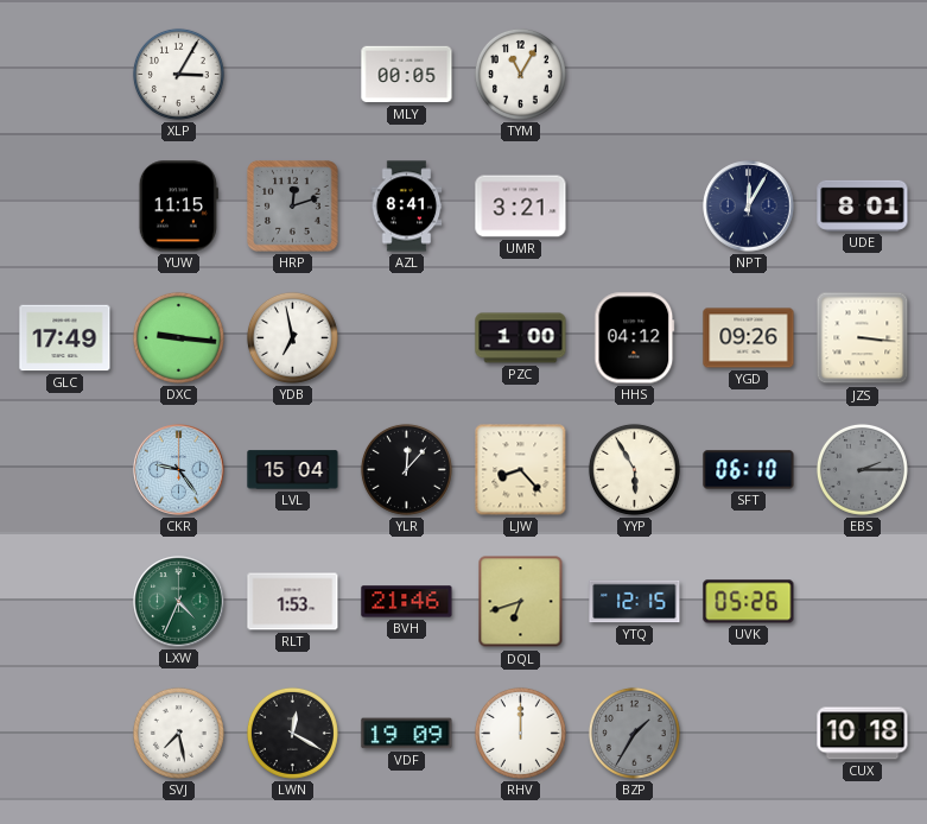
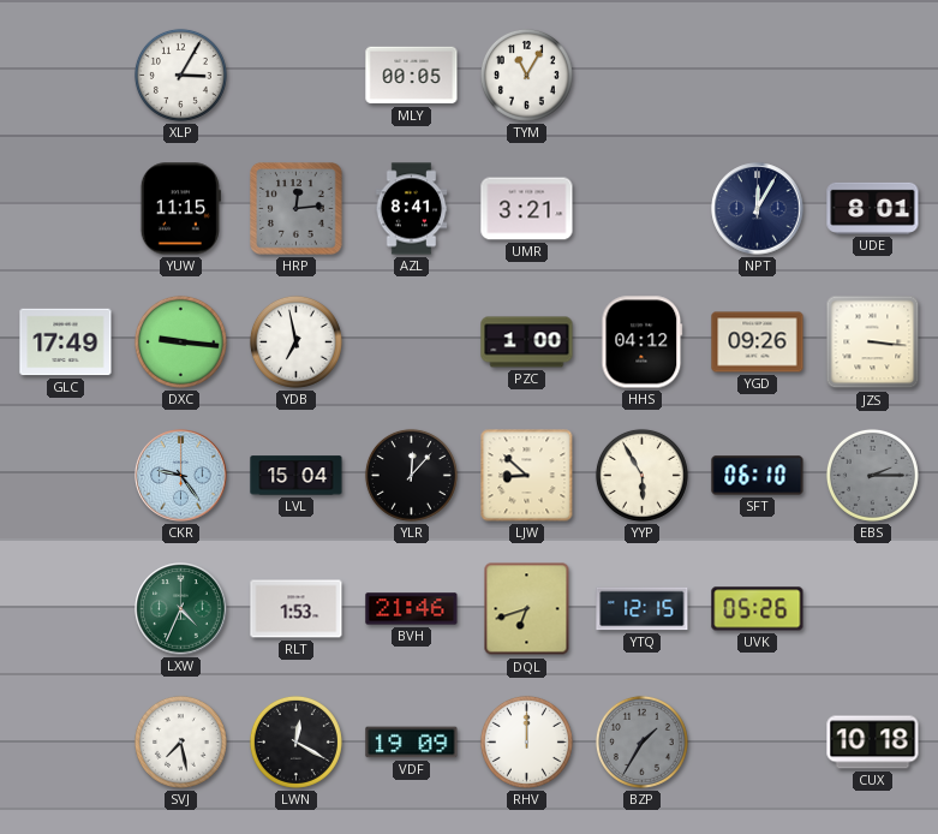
HRP: 12:12 -> 12:14
LJW: 8:23 -> 8:52
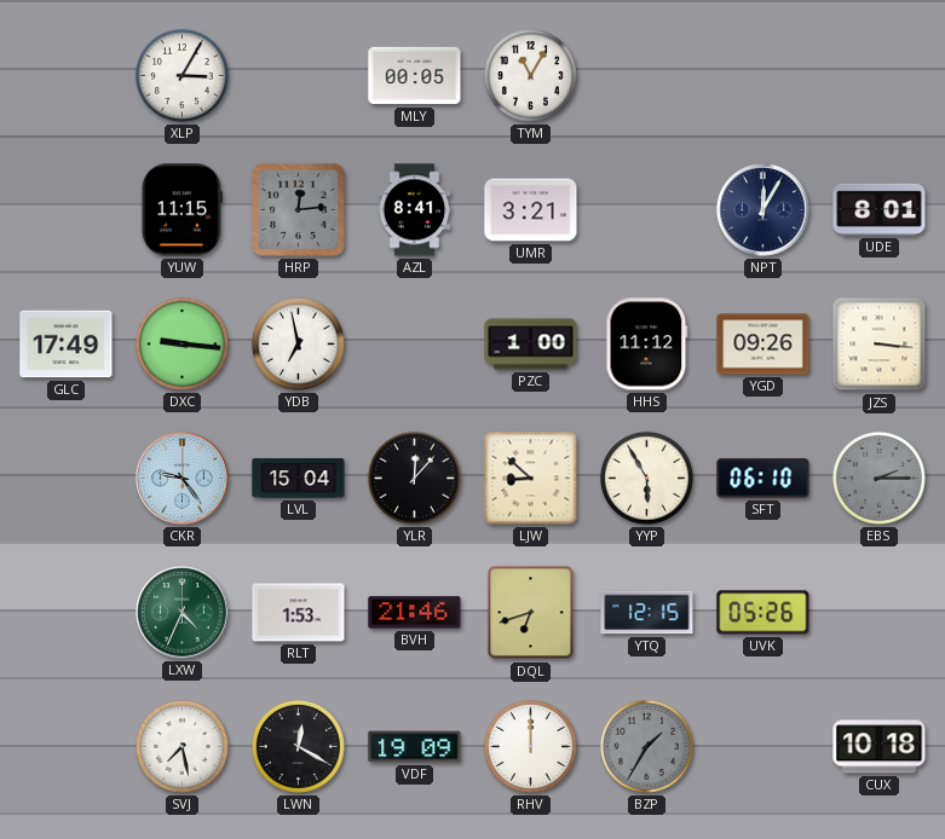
HHS: 04:12 -> 11:12
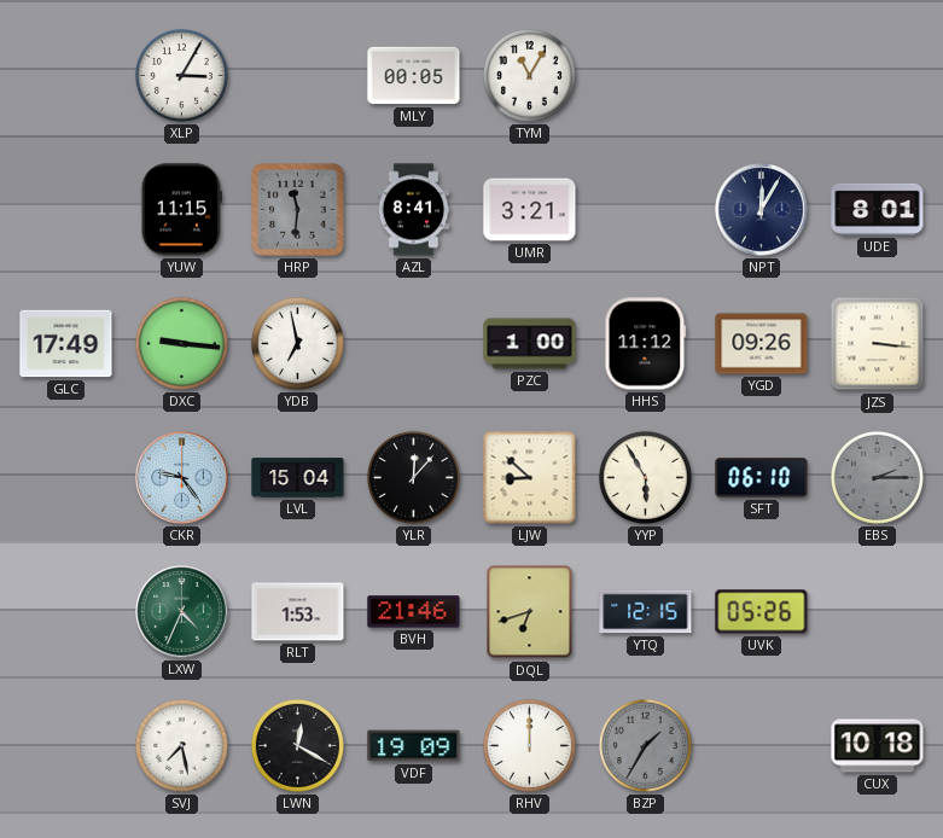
HRP: 12:14 -> 11:31
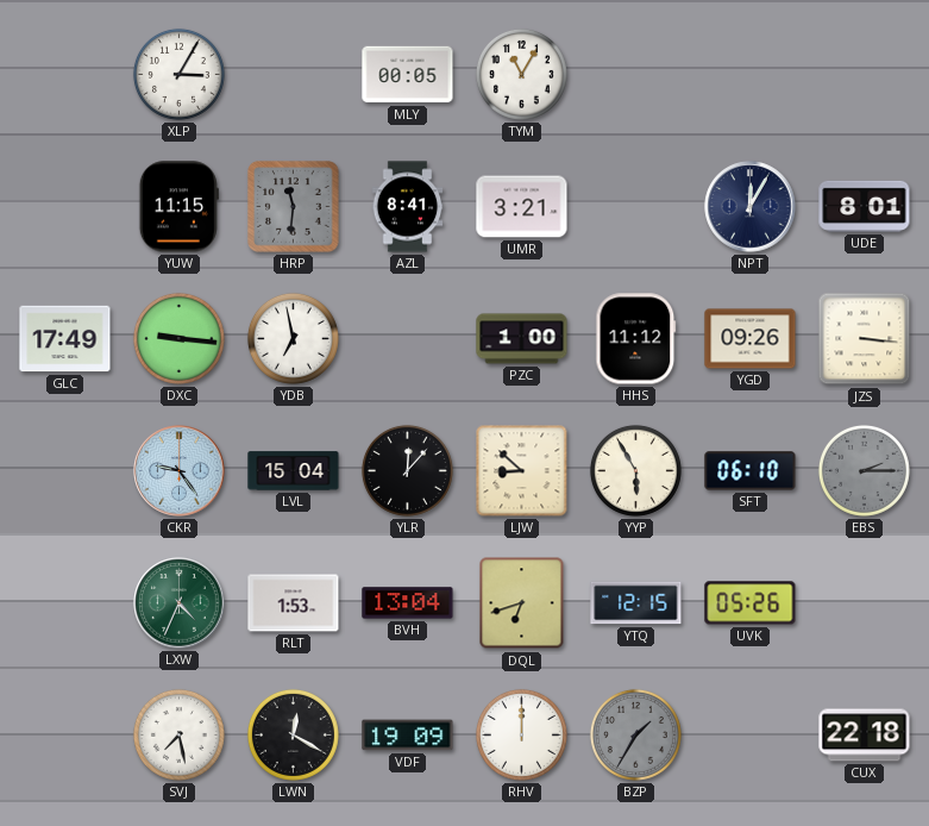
BVH: 21:46 -> 13:04
CUX: 10:18 -> 22:18
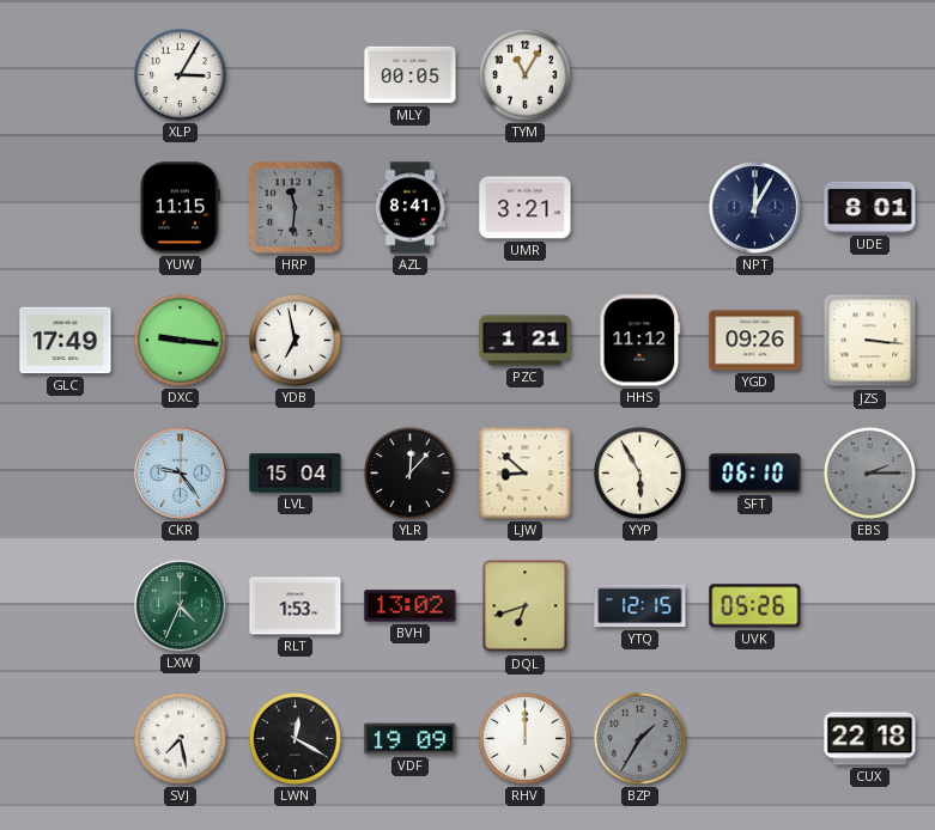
PZC: 1:00 -> 1:21
BVH: 13:04 -> 13:02
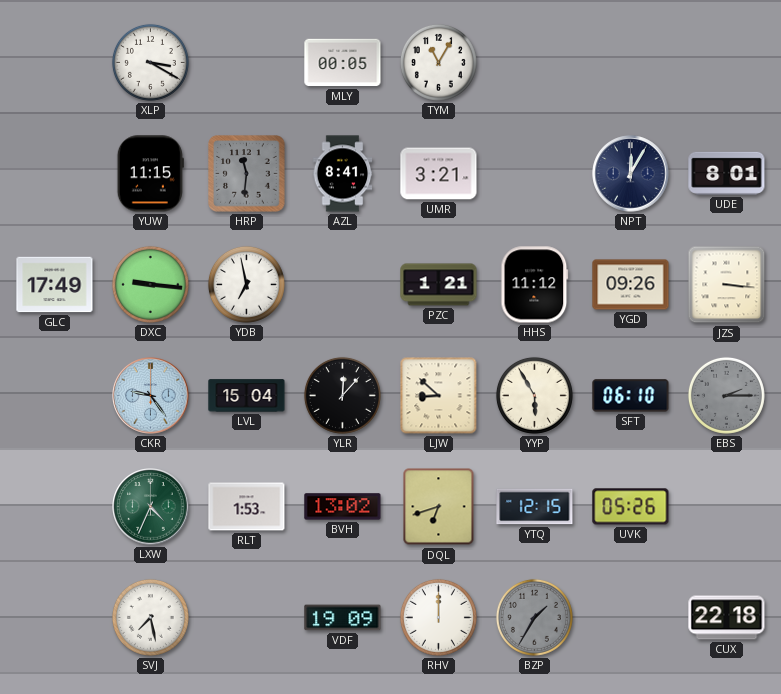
XLP: 3:05 -> 3:20
LWN: 12:20 -> none
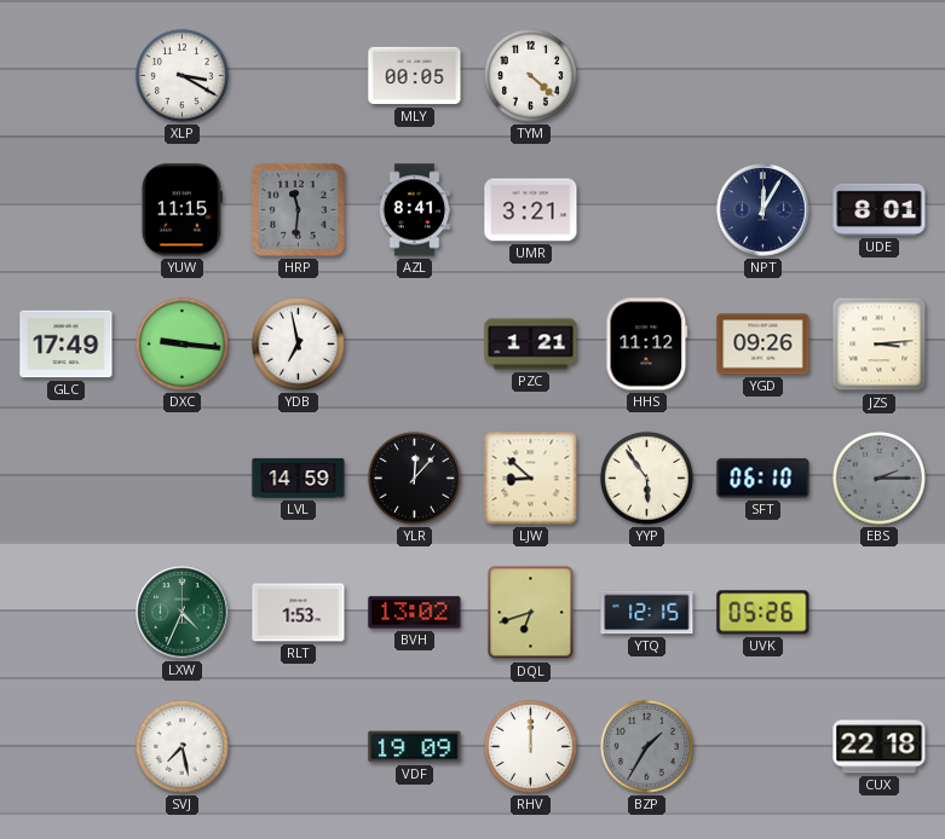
TYM: 11:05 -> 4:22
JZS: 3:16 -> 3:14
CKR: 9:24 -> none
LVL: 15:04 -> 14:59
YYP: 5:55 -> 5:54
